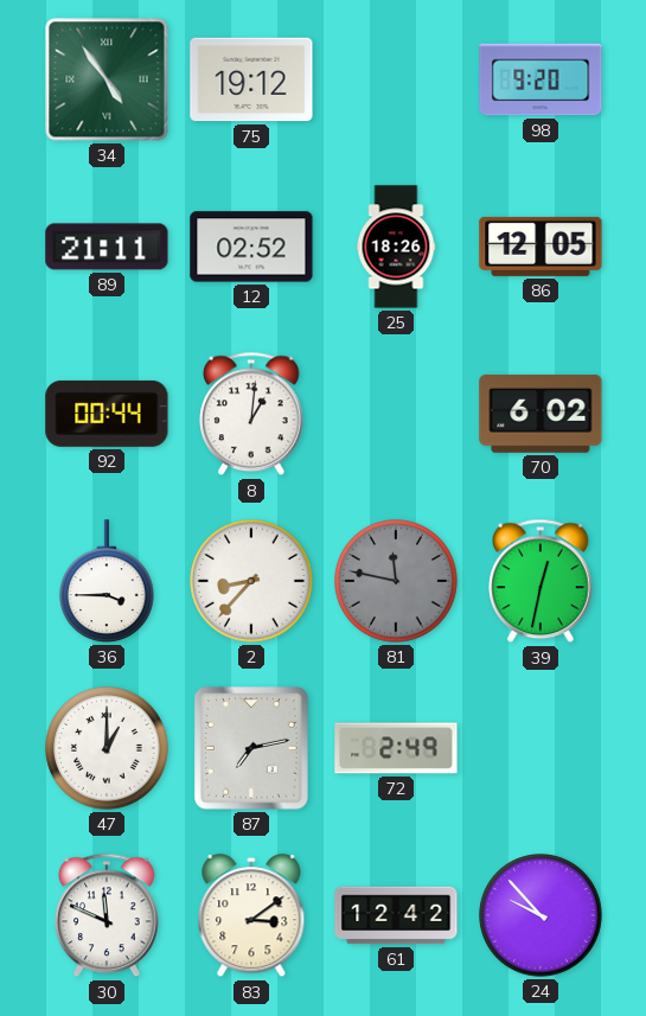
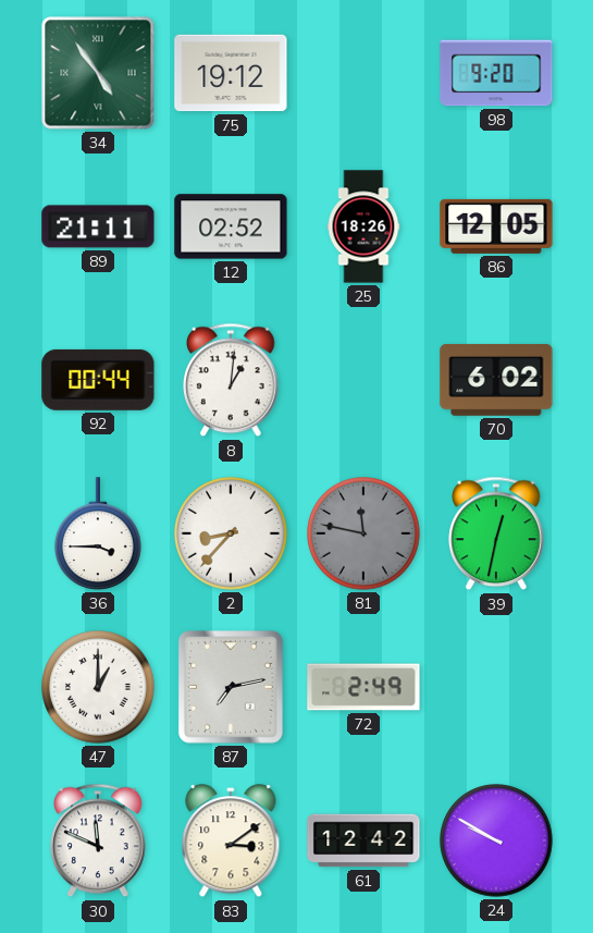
24: 9:53 -> 9:50
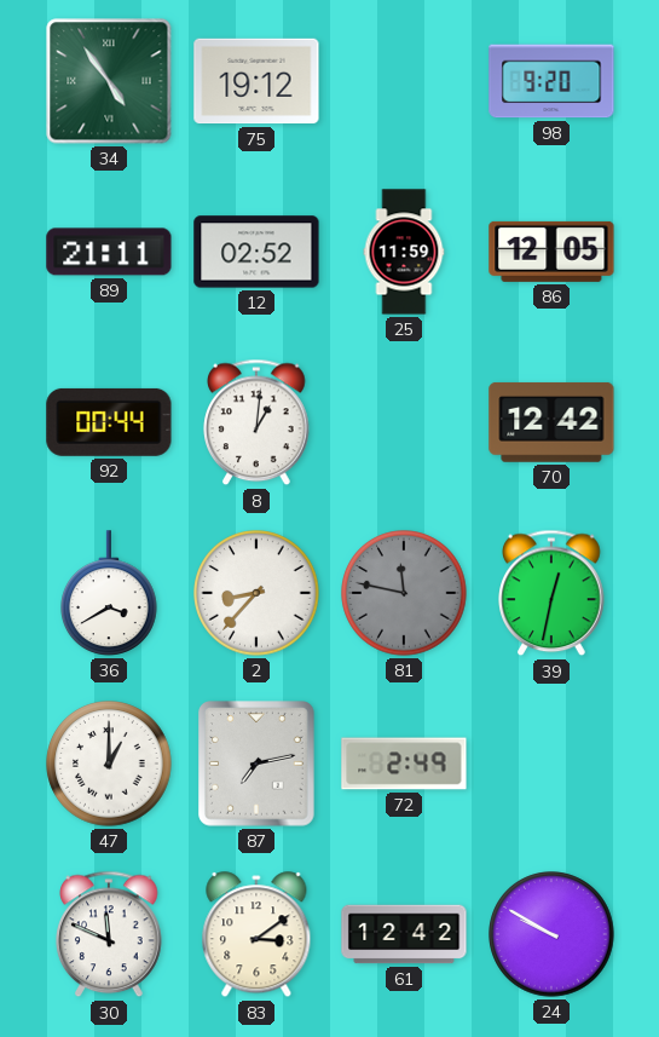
25: 18:26 -> 11:59
70: 6:02 -> 12:42
36: 3:45 -> 3:40
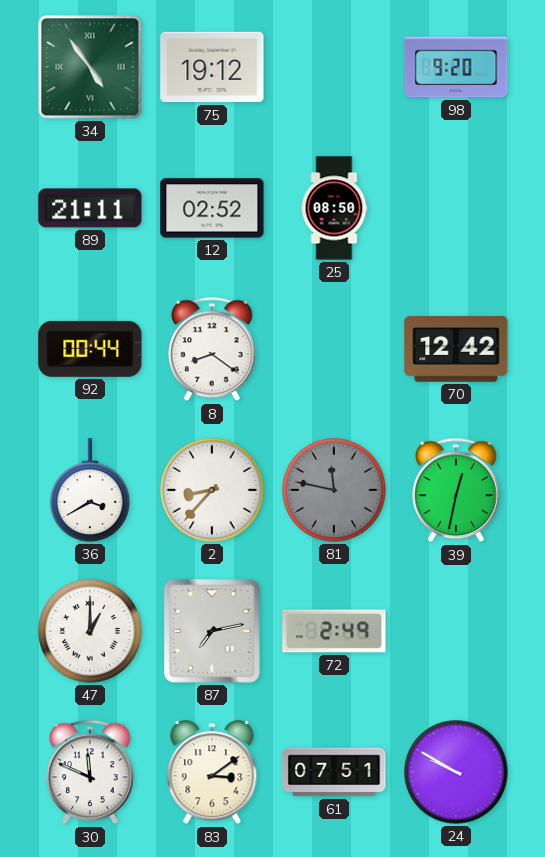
25: 11:59 -> 08:50
86: 12:05 -> none
8: 1:01 -> 8:21
61: 12:42 -> 07:51
